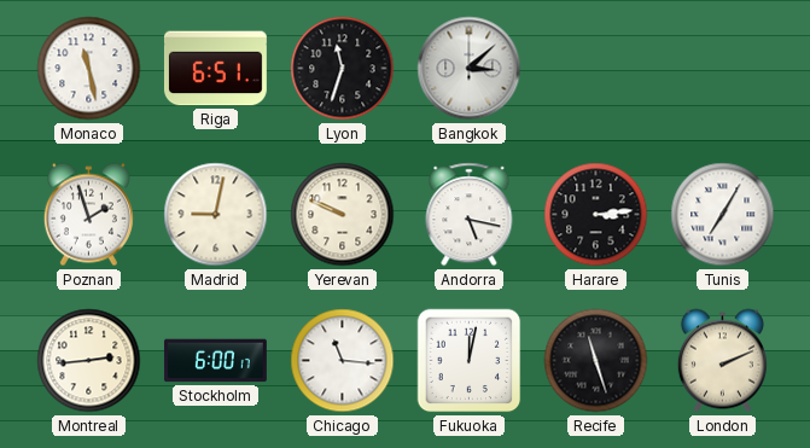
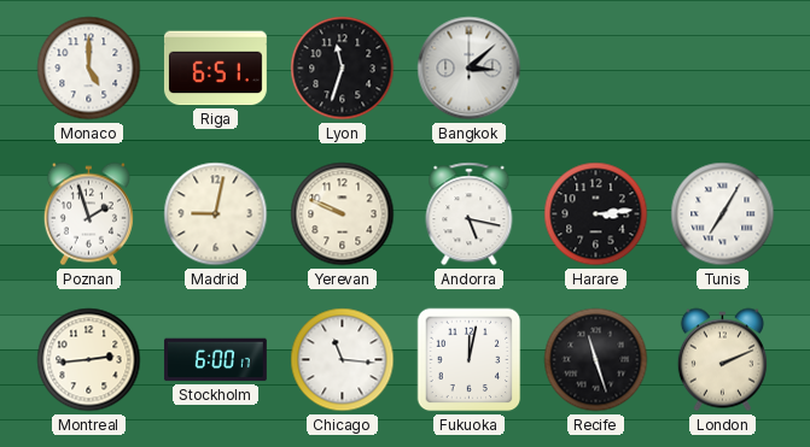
Monaco: 11:28 -> 5:00
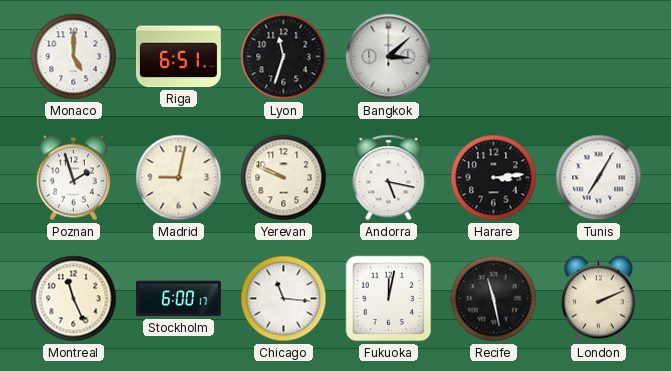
Montreal: 2:44 -> 11:26
Recife: 11:27 -> 11:28
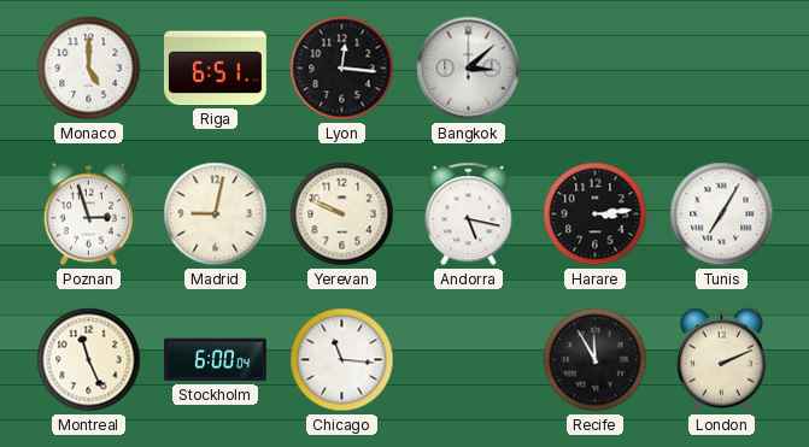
Lyon: 11:33 -> 12:16
Poznan: 1:57 -> 2:57
Stockholm: 6:00:17 -> 6:00:04
Fukuoka: 12:02 -> none
Recife: 11:28 -> 11:55
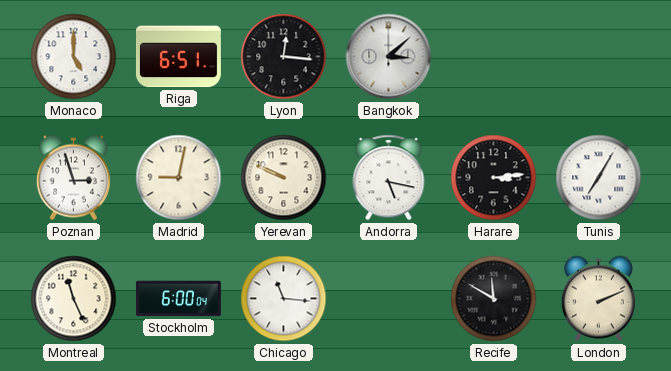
Recife: 11:55 -> 11:50
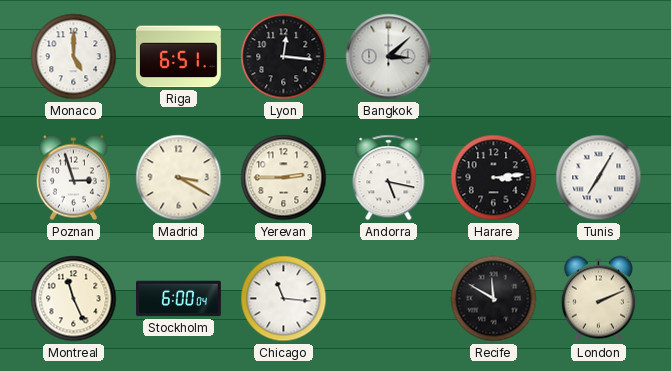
Madrid: 9:02 -> 3:20
Yerevan: 9:49 -> 2:45
